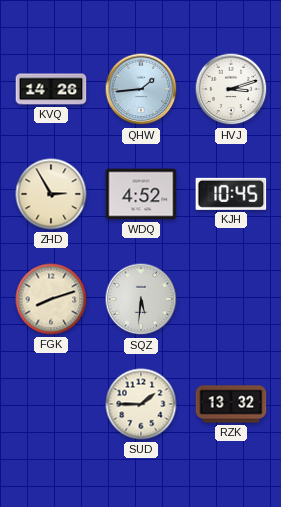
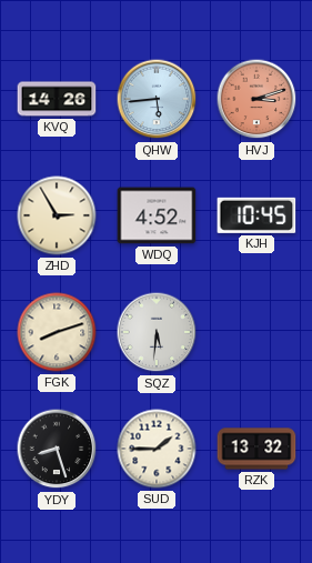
QHW: 1:44 -> 5:44
HVJ dial: white -> salmon
YDY: none -> 8:27
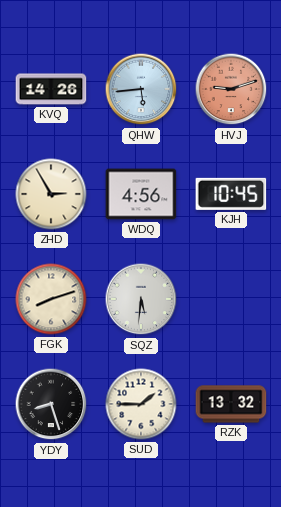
HVJ: 3:12 -> 9:12
WDQ: 4:52 -> 4:56
